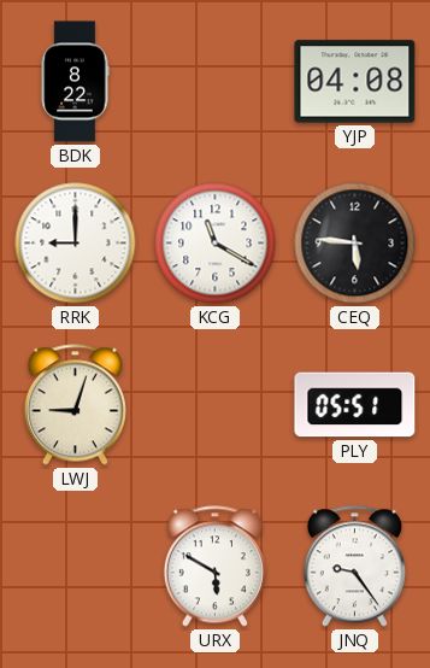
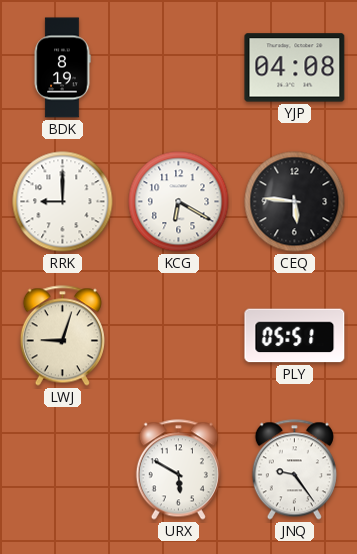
BDK: 8:22 -> 8:19
KCG: 11:20 -> 6:20
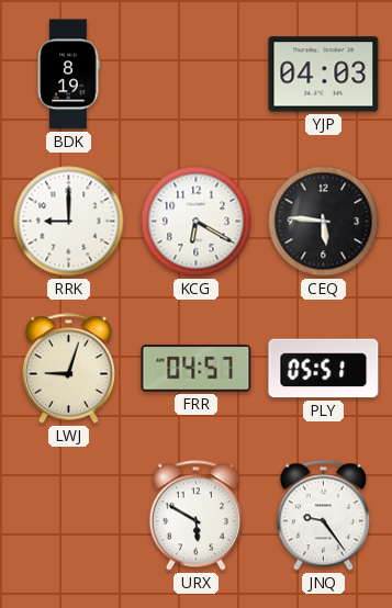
YJP: 04:08 -> 04:03
FRR: none -> 04:57
